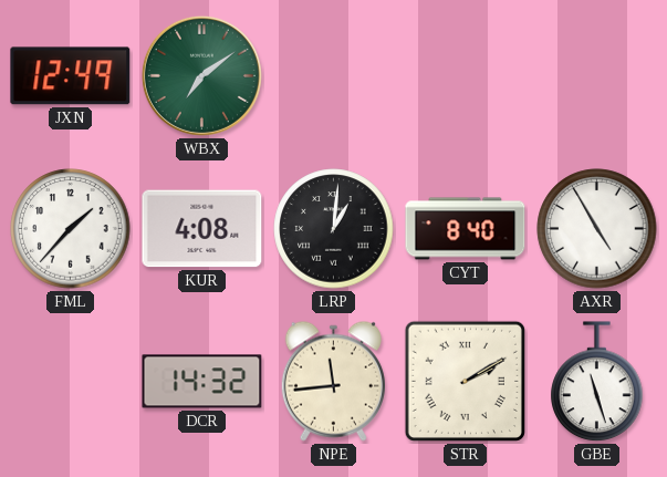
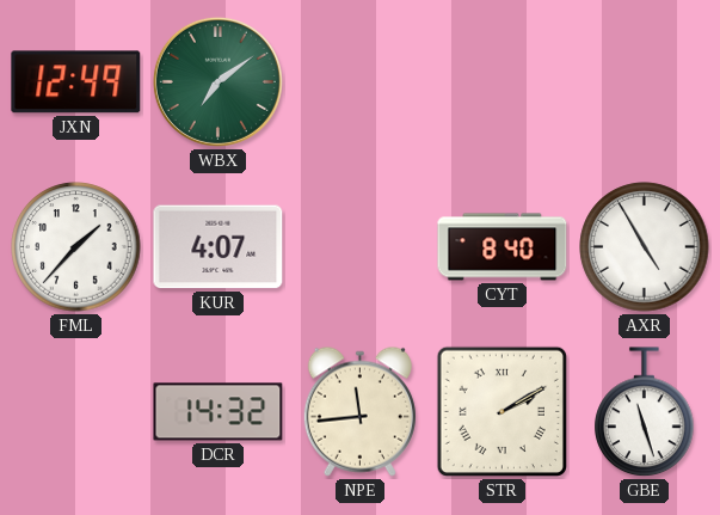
KUR: 4:08 -> 4:07
LRP: 1:01 -> none
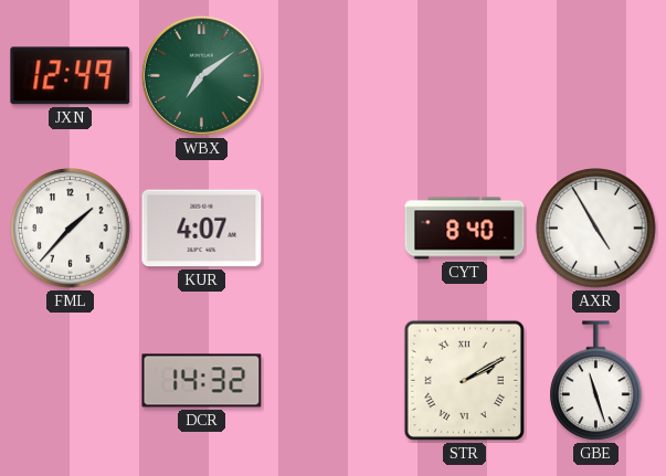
NPE: 11:44 -> none
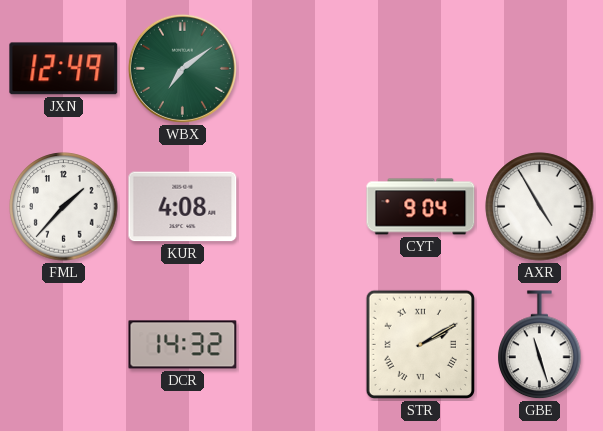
KUR: 4:07 -> 4:08
CYT: 8:40 -> 9:04
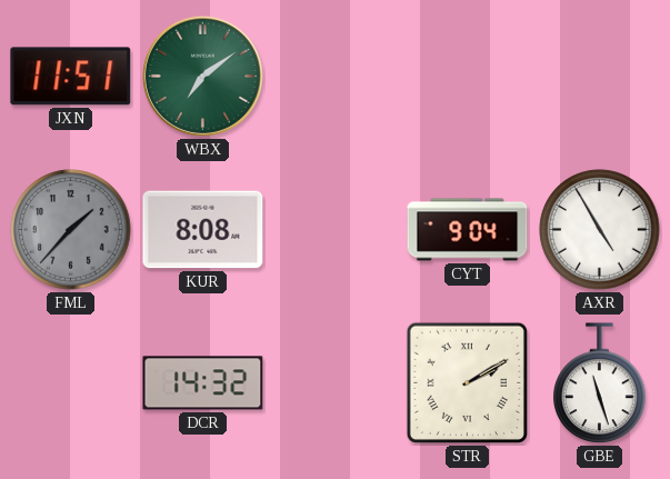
JXN: 12:49 -> 11:51
FML dial: white -> grey
KUR: 4:08 -> 8:08
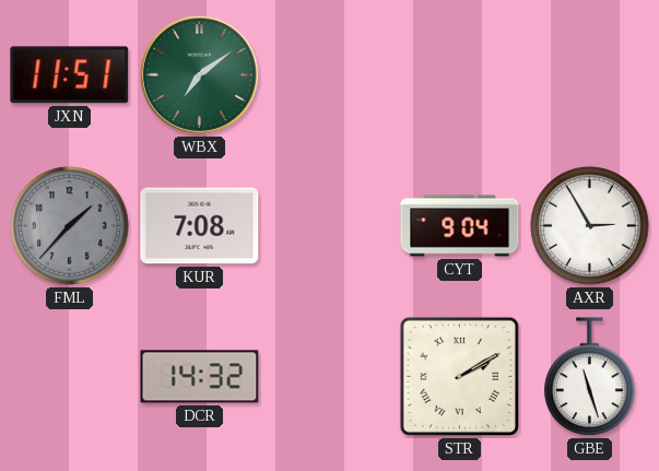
KUR: 8:08 -> 7:08
AXR: 4:55 -> 2:55
